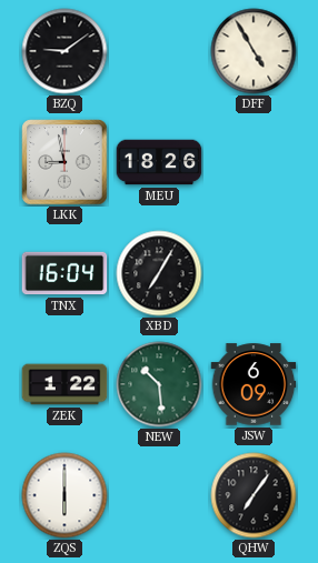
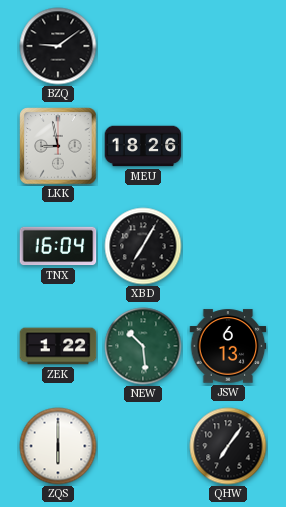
DFF: 4:55 -> none
JSW: 6:09 -> 6:13
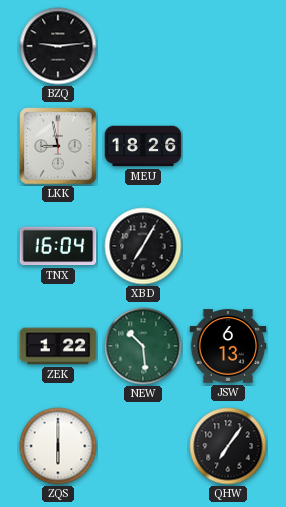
BZQ: 9:09 -> 9:14
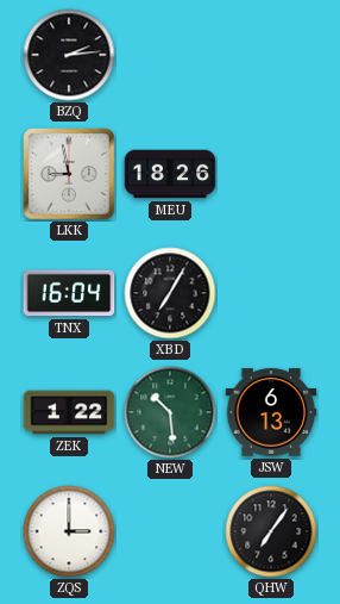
BZQ: 9:14 -> 2:14
ZQS: 6:00 -> 3:00
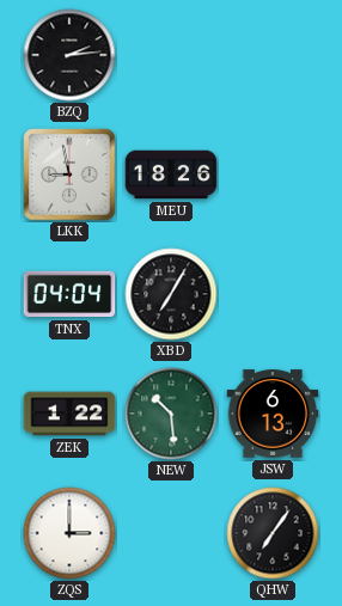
TNX: 16:04 -> 04:04
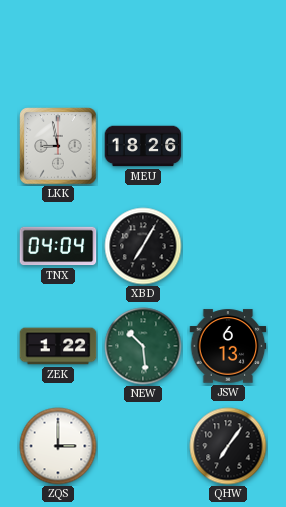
BZQ: 2:14 -> none
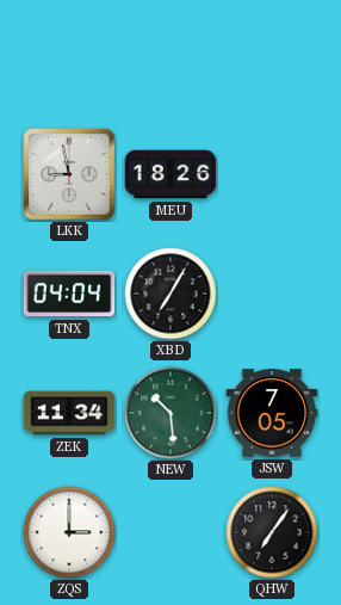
ZEK: 1:22 -> 11:34
JSW: 6:13 -> 7:05
